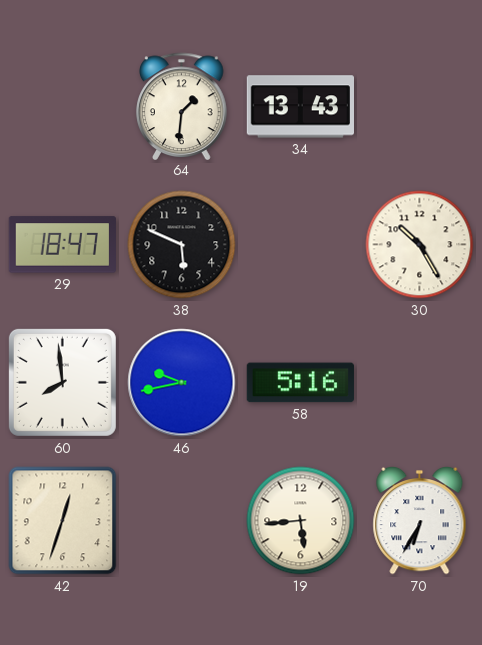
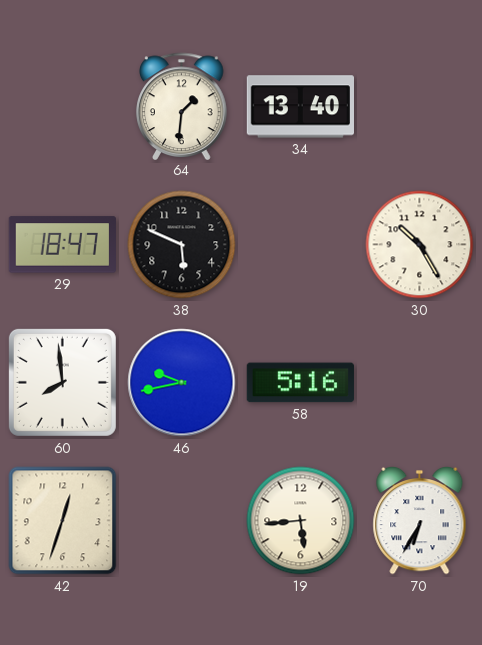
34: 13:43 -> 13:40
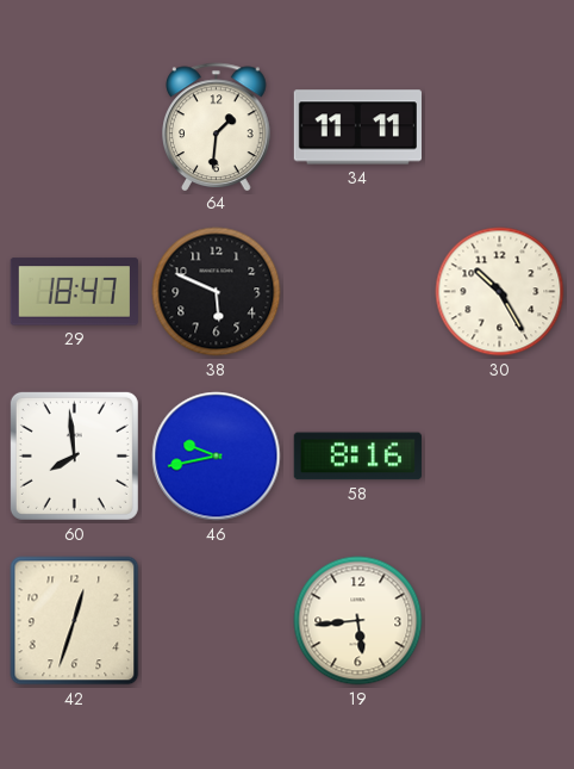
34: 13:40 -> 11:11
58: 5:16 -> 8:16
70: 6:35 -> none
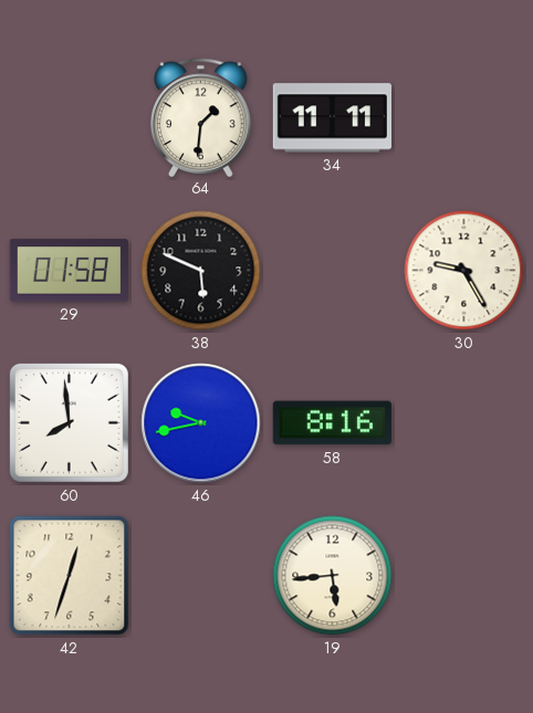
29: 18:47 -> 01:58
30: 10:25 -> 9:25
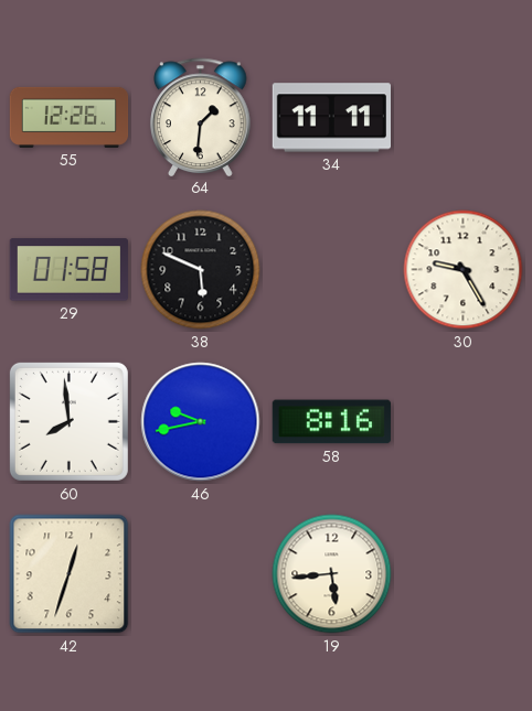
55: none -> 12:26
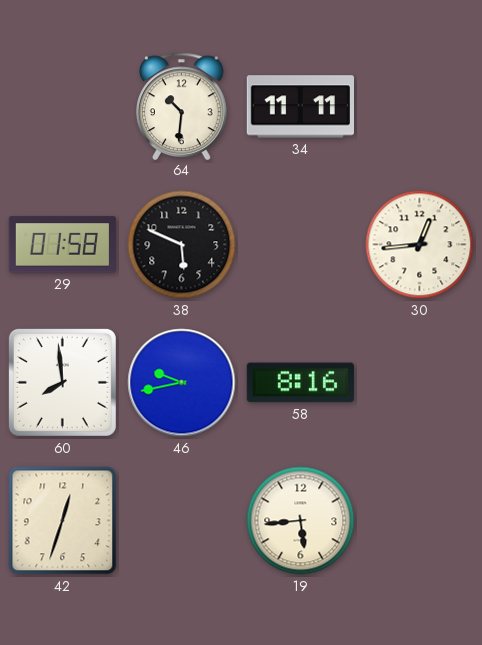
55: 12:26 -> none
64: 1:31 -> 10:31
30: 9:25 -> 12:44
